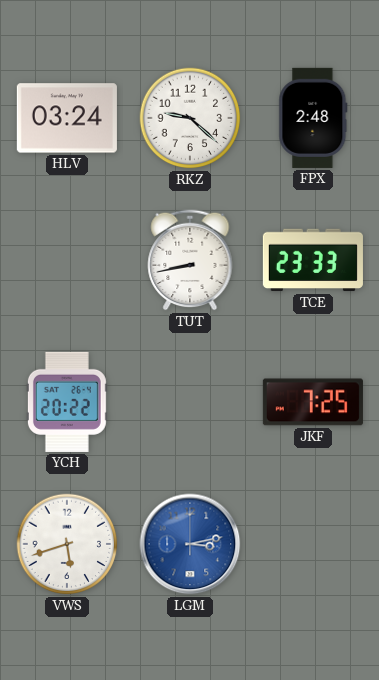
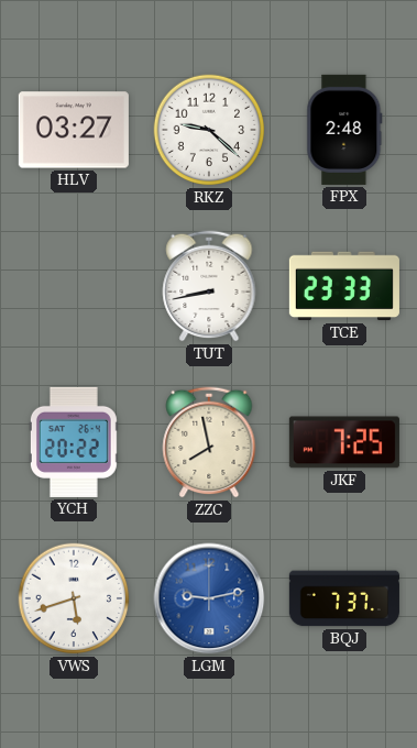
HLV: 03:24 -> 03:27
ZZC: none -> 7:58
LGM: 3:13 -> 9:13
BQJ: none -> 7:37
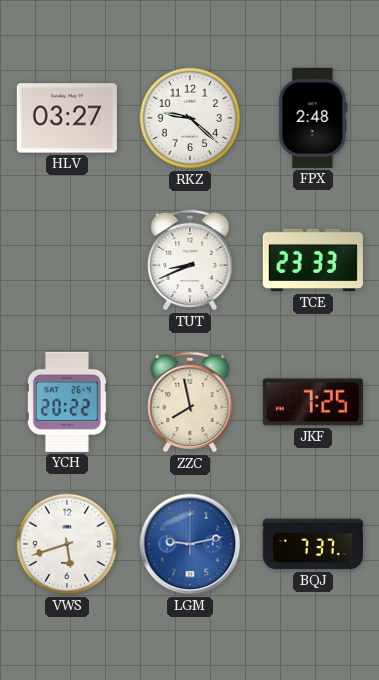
TUT: 8:43 -> 8:41
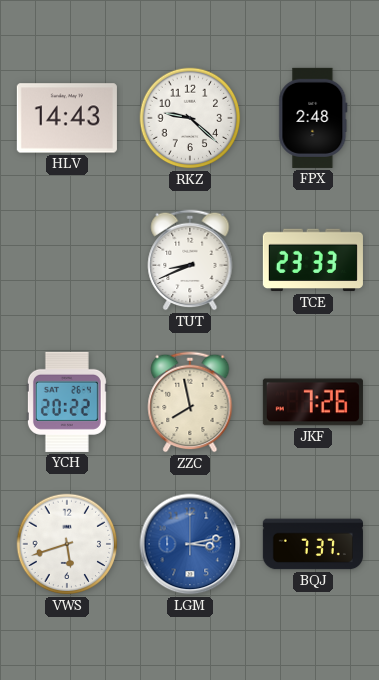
HLV: 03:27 -> 14:43
JKF: 7:25 -> 7:26
LGM: 9:13 -> 3:13
